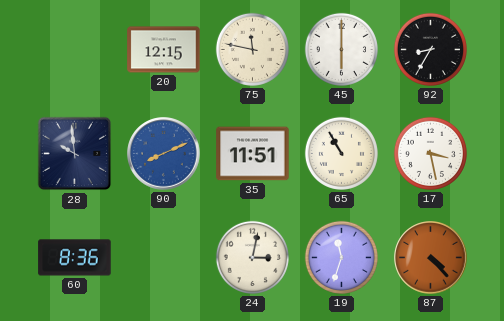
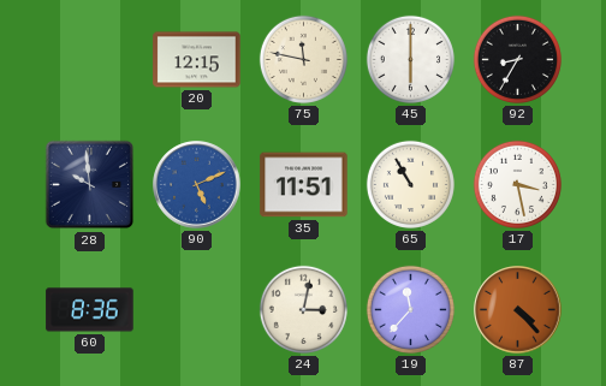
90: 8:11 -> 5:11
19: 11:33 -> 11:37
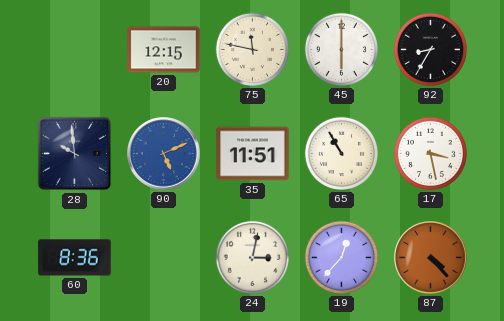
19: 11:37 -> 12:37
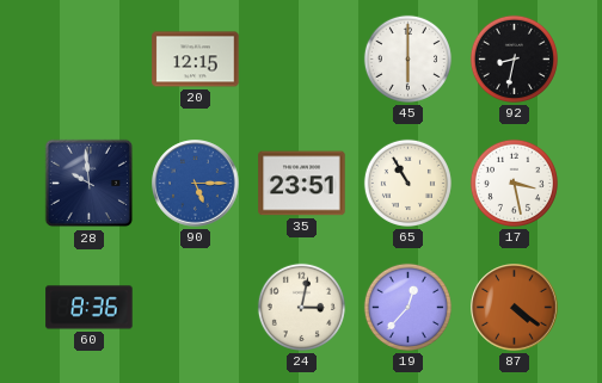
75: 11:47 -> none
92: 8:35 -> 8:32
90: 5:11 -> 5:15
35: 11:51 -> 23:51
87: 4:23 -> 4:21
